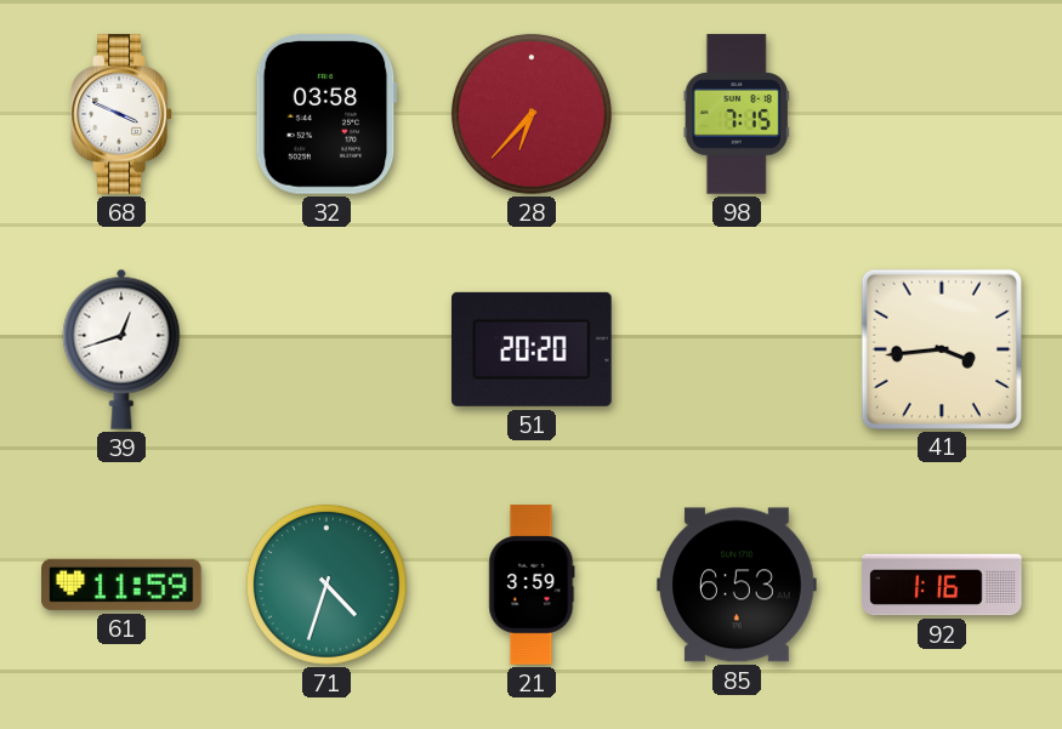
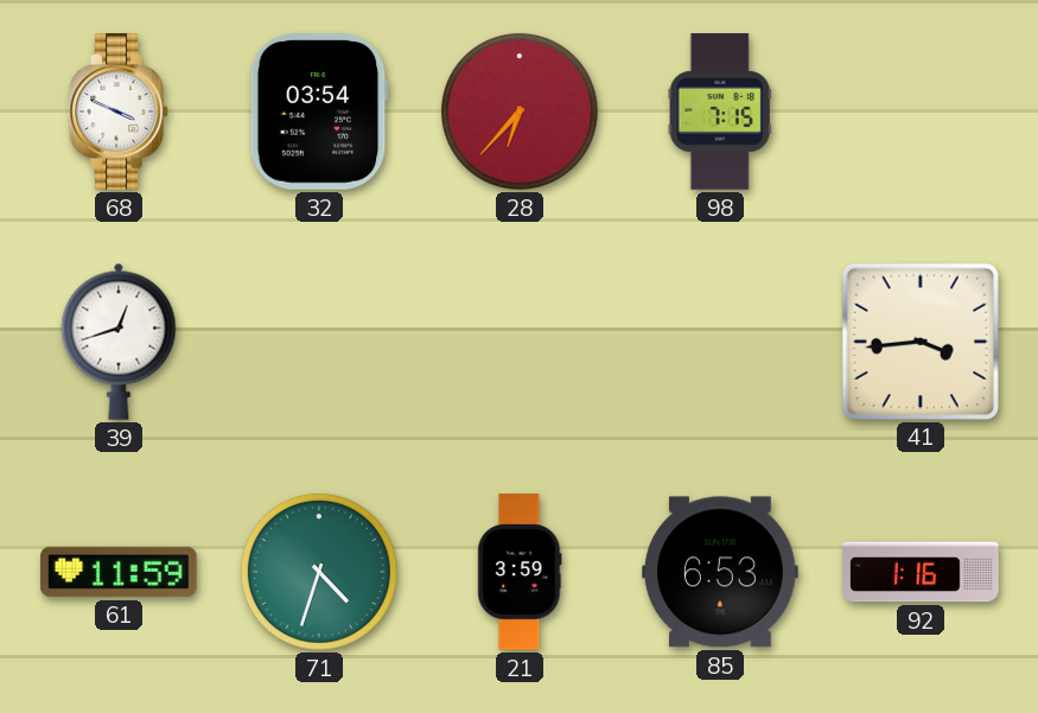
32: 03:58 -> 03:54
51: 20:20 -> none
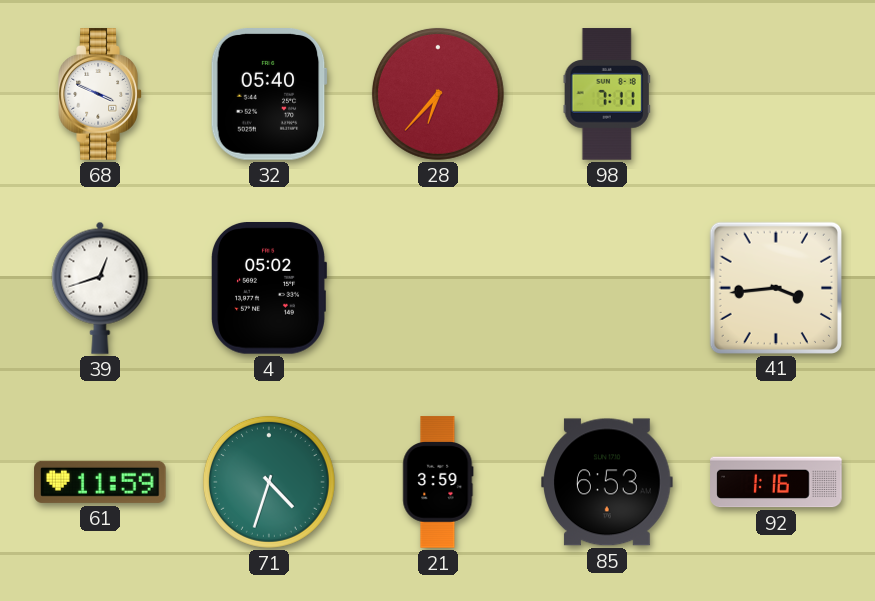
32: 03:54 -> 05:40
98: 7:15 -> 7:11
4: none -> 05:02
